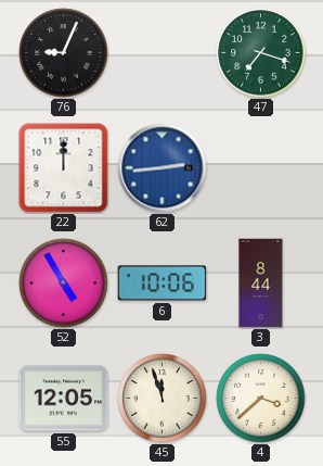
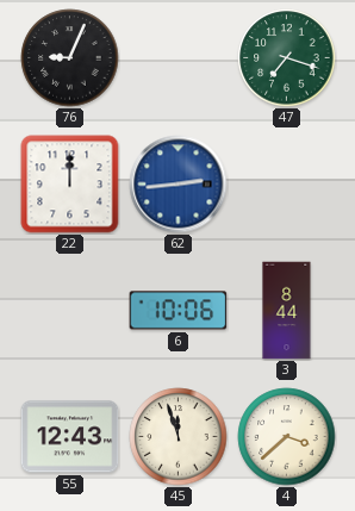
52: 4:55 -> none
55: 12:05 -> 12:43
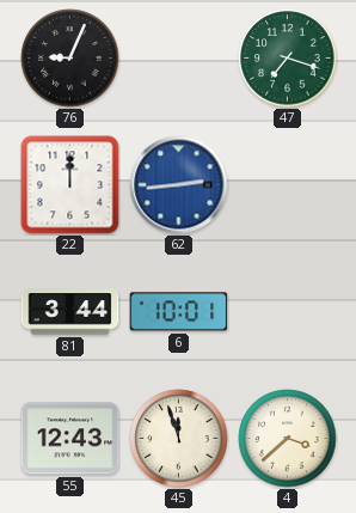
81: none -> 3:44
6: 10:06 -> 10:01
3: 8:44 -> none
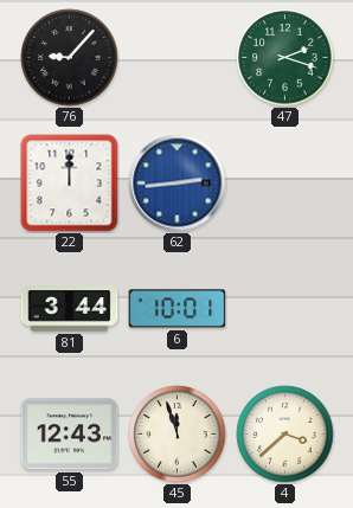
76: 9:04 -> 9:07
47: 7:18 -> 2:18
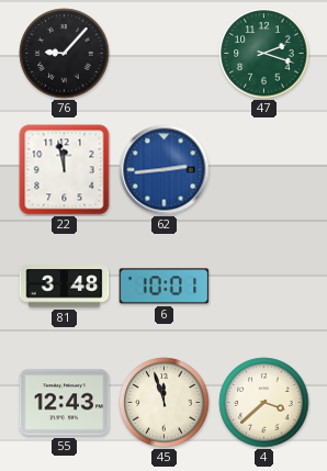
22: 12:00 -> 11:58
81: 3:44 -> 3:48
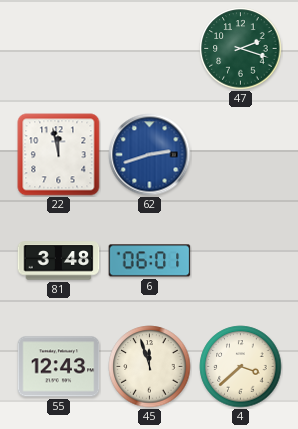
76: 9:07 -> none
62: 2:44 -> 2:42
6: 10:01 -> 06:01
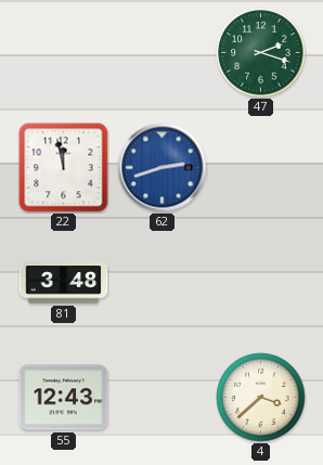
6: 06:01 -> none
45: 11:57 -> none
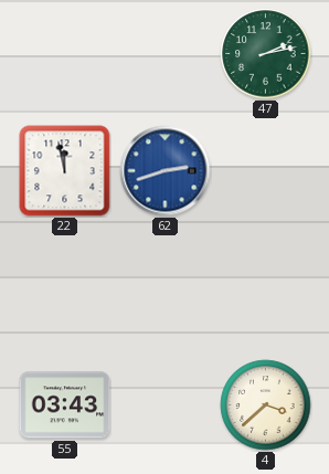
47: 2:18 -> 2:13
81: 3:48 -> none
55: 12:43 -> 03:43
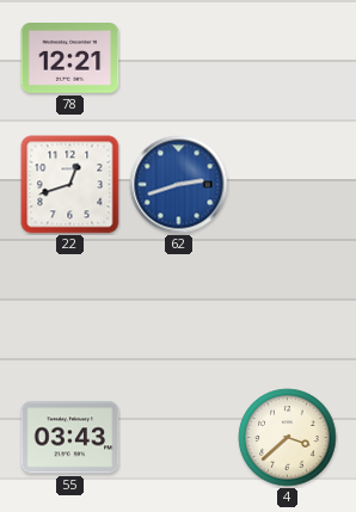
78: none -> 12:21
47: 2:13 -> none
22: 11:58 -> 12:42
